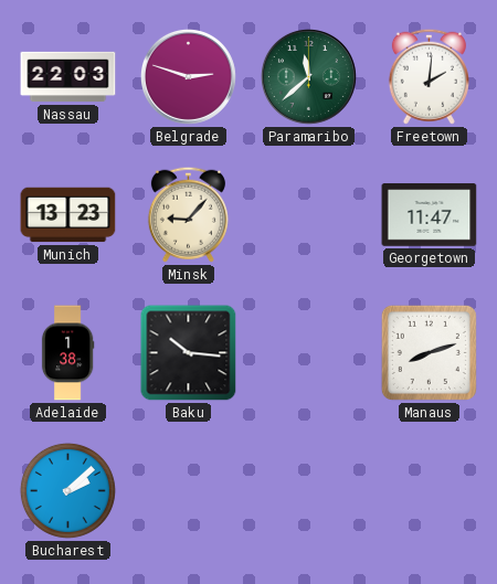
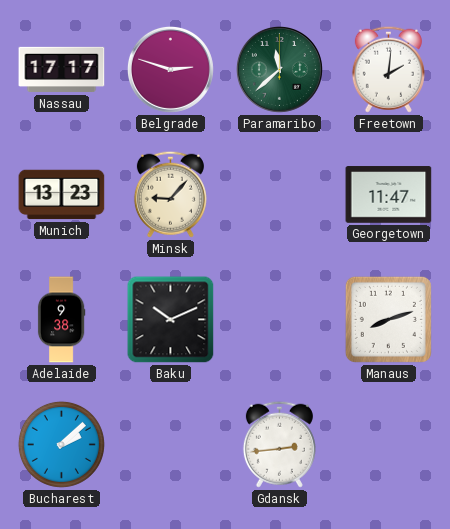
Nassau: 22:03 -> 17:17
Adelaide: 1:38 -> 9:38
Baku: 10:16 -> 10:11
Gdansk: none -> 2:44
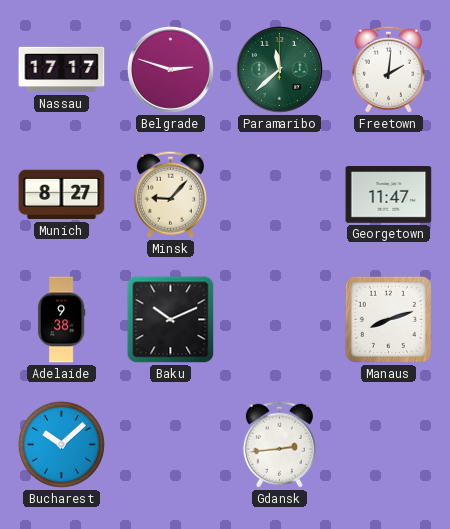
Munich: 13:23 -> 8:27
Bucharest: 2:08 -> 10:08
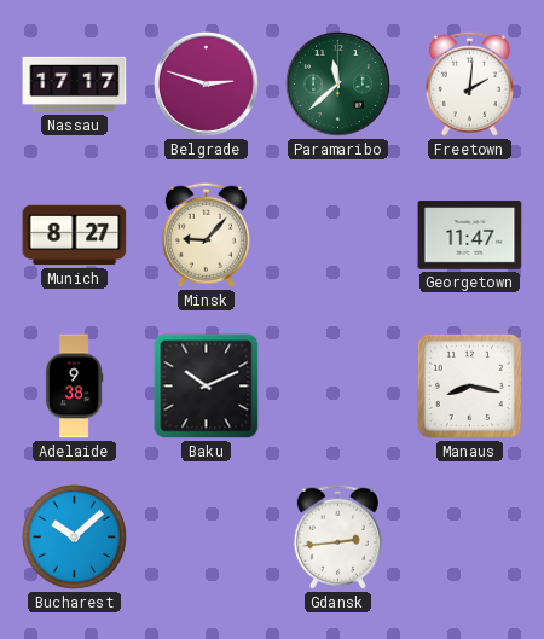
Manaus: 8:12 -> 8:17
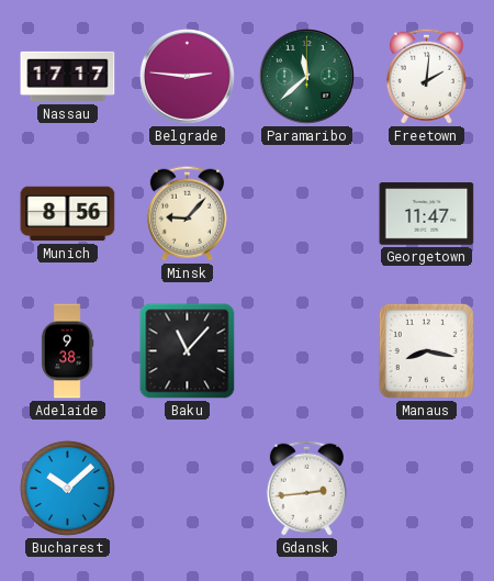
Belgrade: 2:48 -> 2:46
Munich: 8:27 -> 8:56
Baku: 10:11 -> 11:07
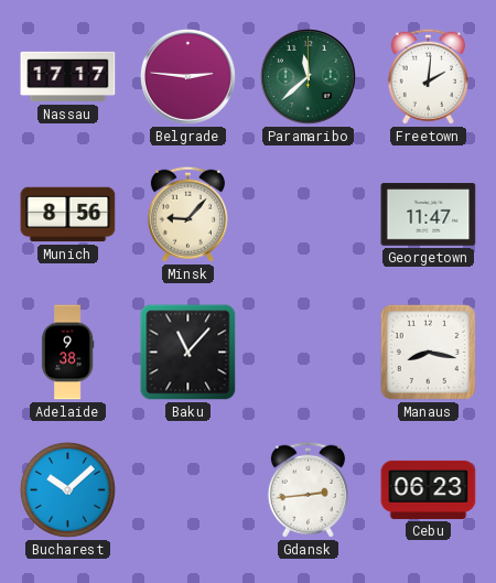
Cebu: none -> 06:23
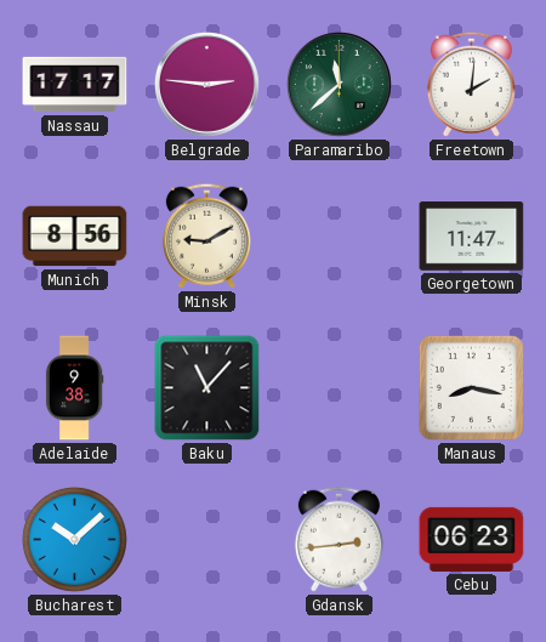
Minsk: 9:07 -> 9:10
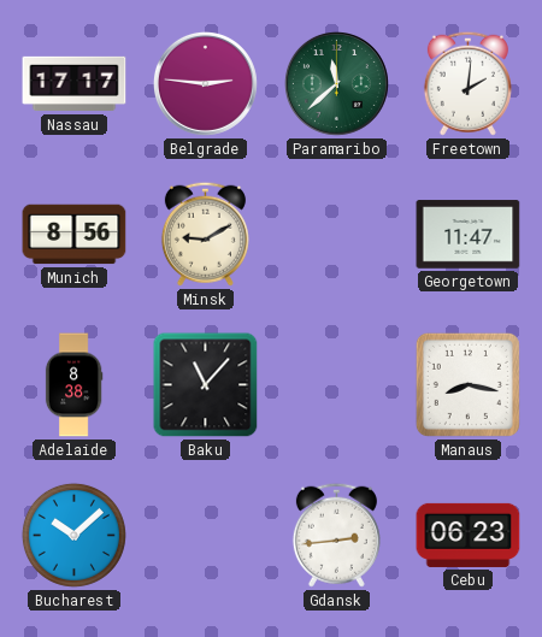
Adelaide: 9:38 -> 8:38
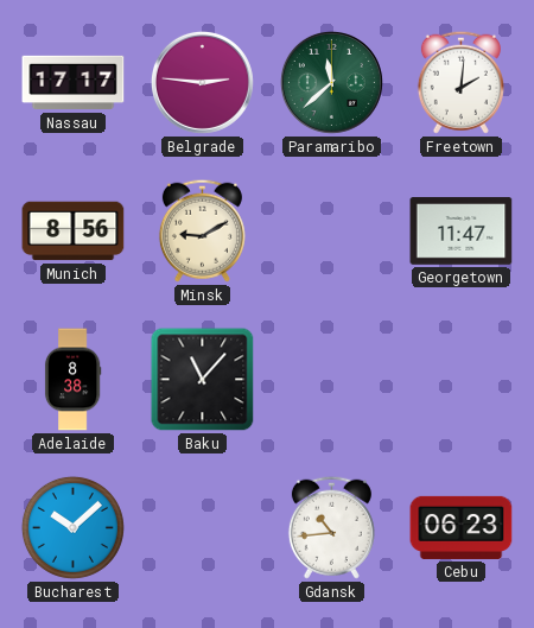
Manaus: 8:17 -> none
Gdansk: 2:44 -> 10:44
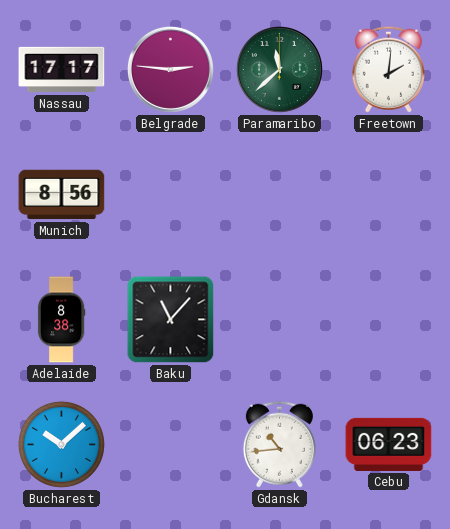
Minsk: 9:10 -> none
Georgetown: 11:47 -> none
